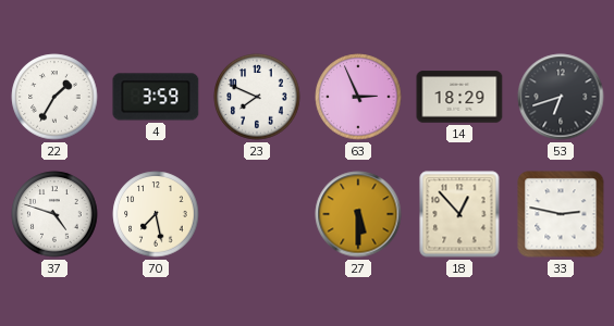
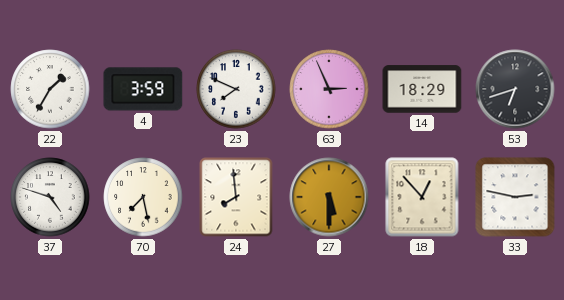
24: none -> 7:59
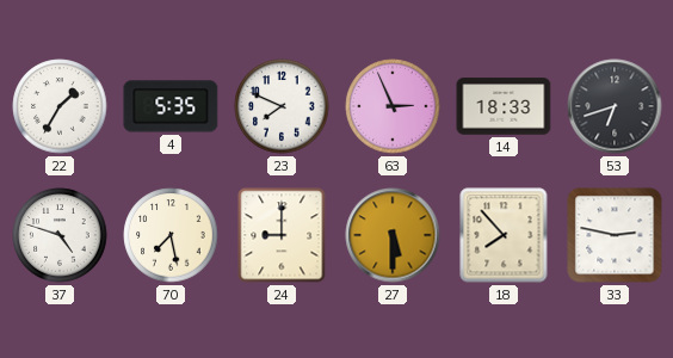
4: 3:59 -> 5:35
14: 18:29 -> 18:33
24: 7:59 -> 9:00
18: 12:53 -> 7:53
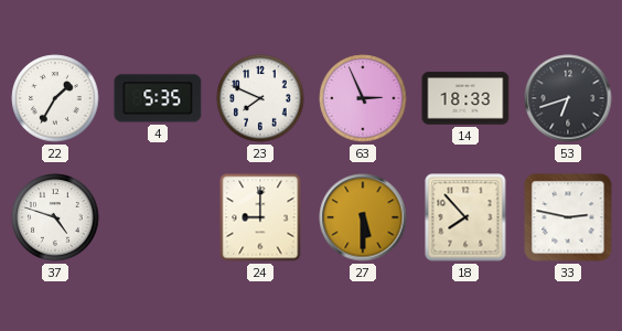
70: 7:28 -> none
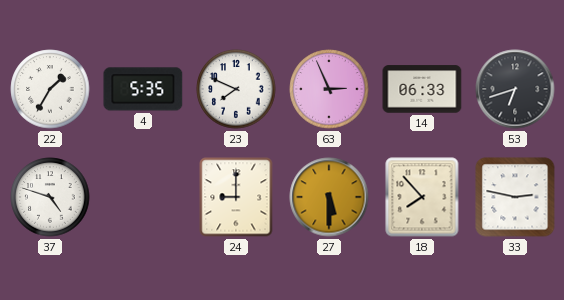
14: 18:33 -> 06:33
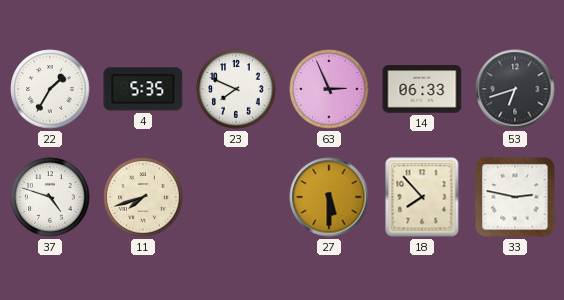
11: none -> 7:42
24: 9:00 -> none
